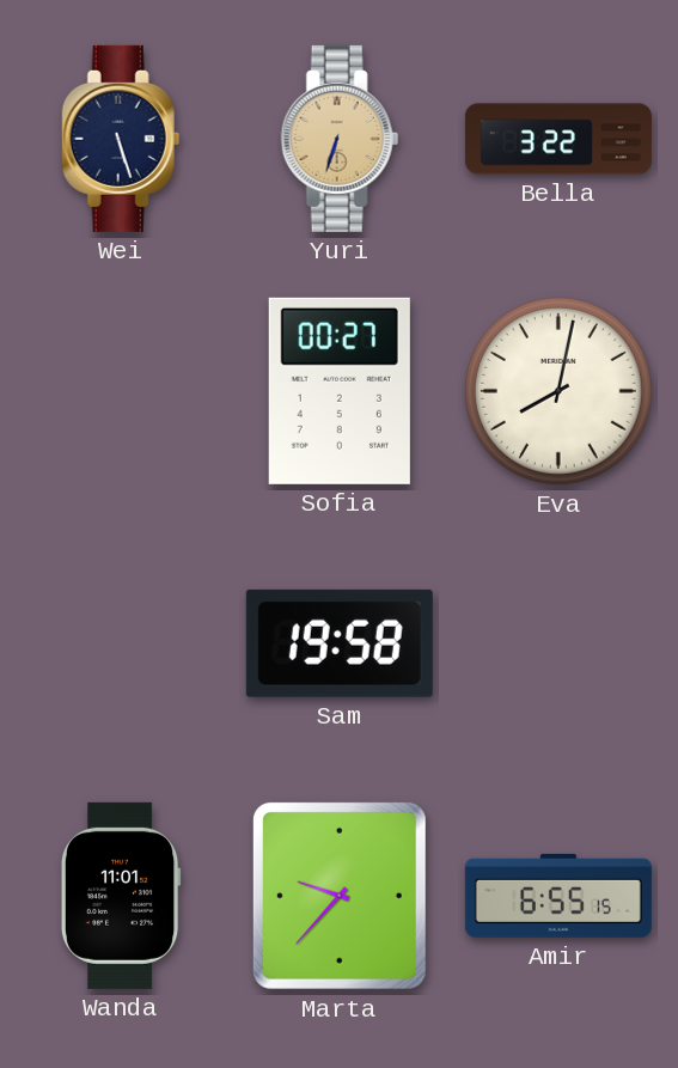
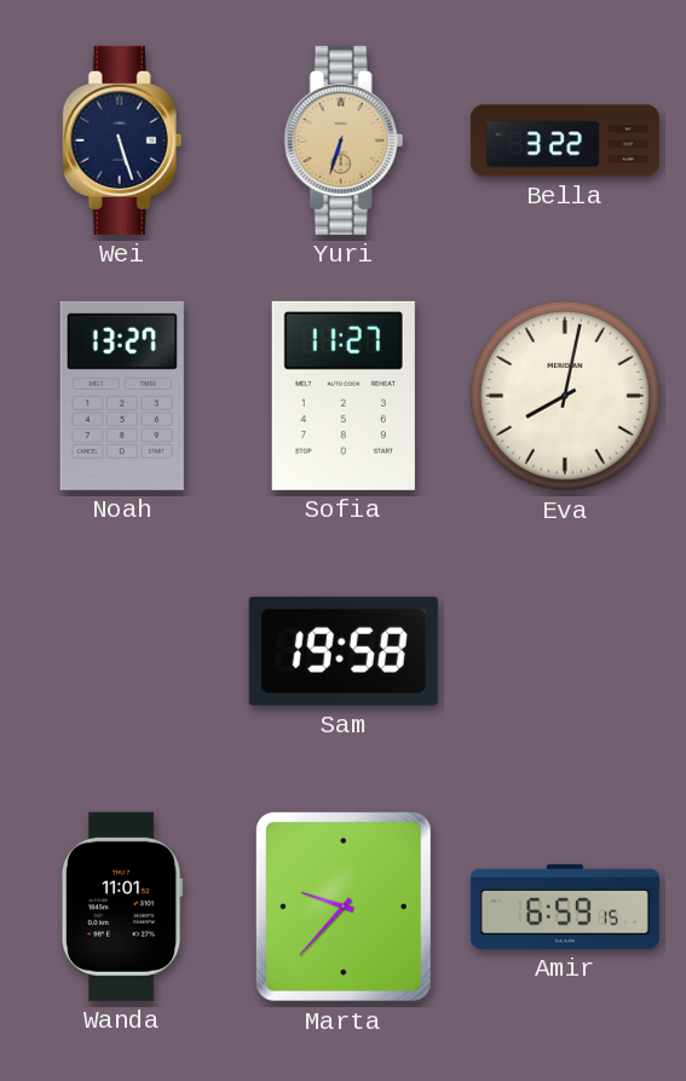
Noah: none -> 13:27
Sofia: 00:27 -> 11:27
Amir: 6:55 -> 6:59
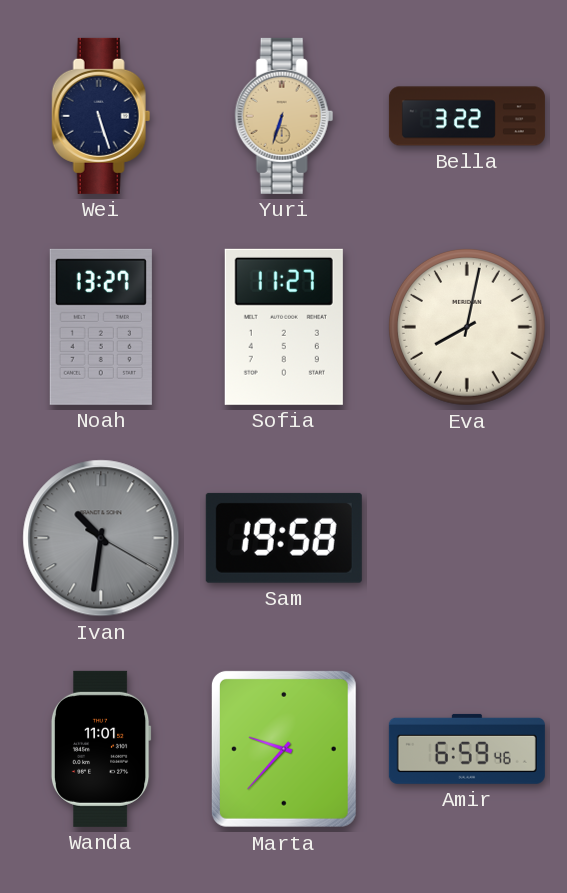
Ivan: none -> 10:31
Amir: 6:59:15 -> 6:59:46
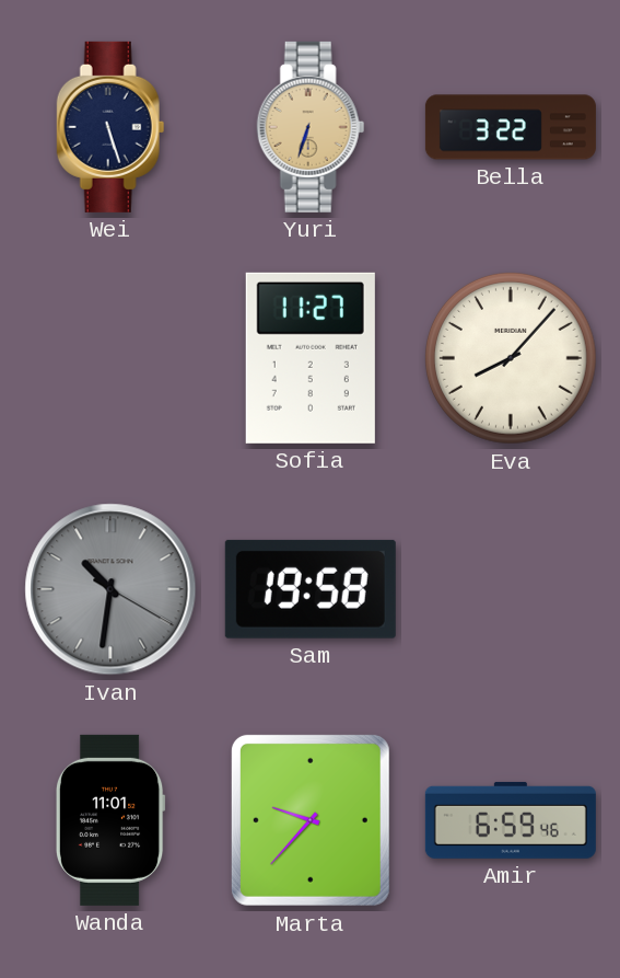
Noah: 13:27 -> none
Eva: 8:02 -> 8:07
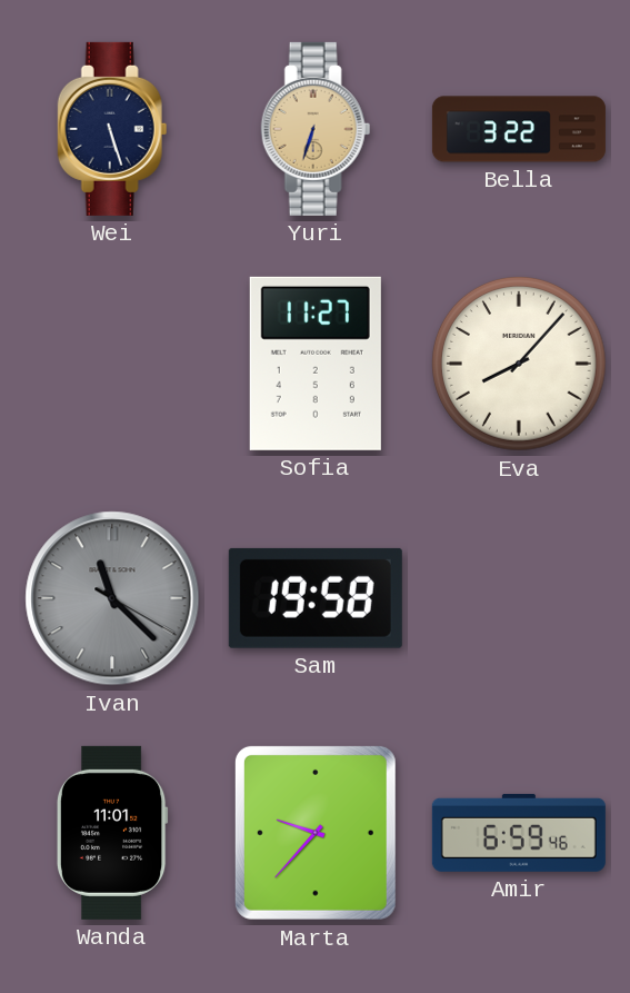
Ivan: 10:31 -> 11:22
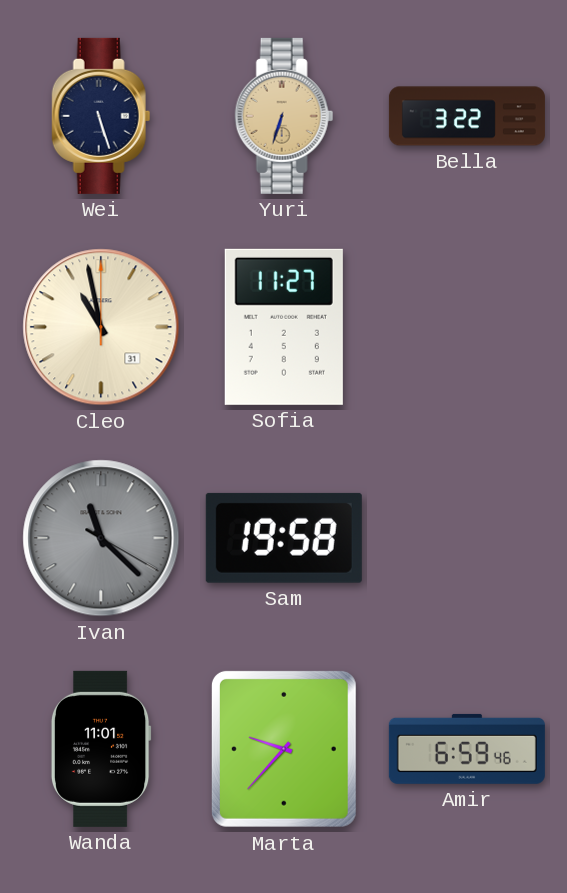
Cleo: none -> 10:58
Eva: 8:07 -> none
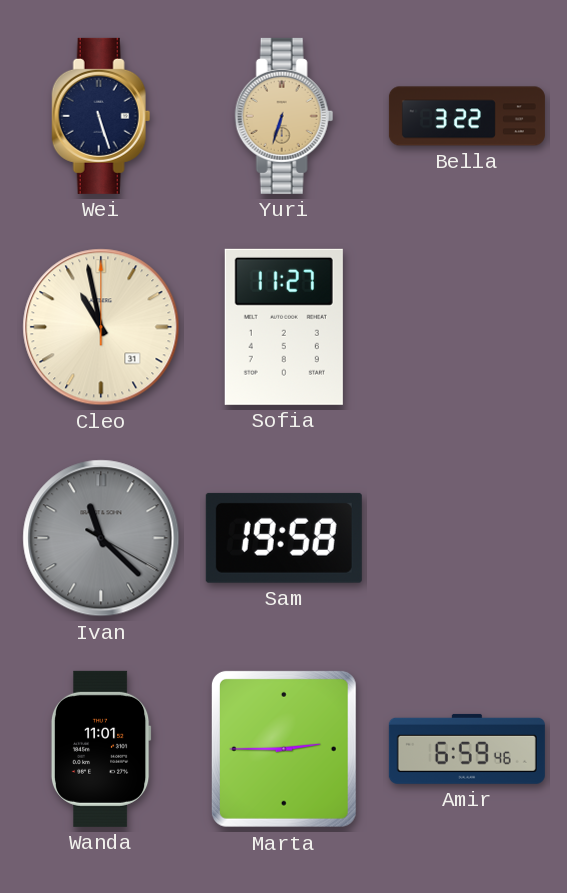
Marta: 9:37 -> 2:45
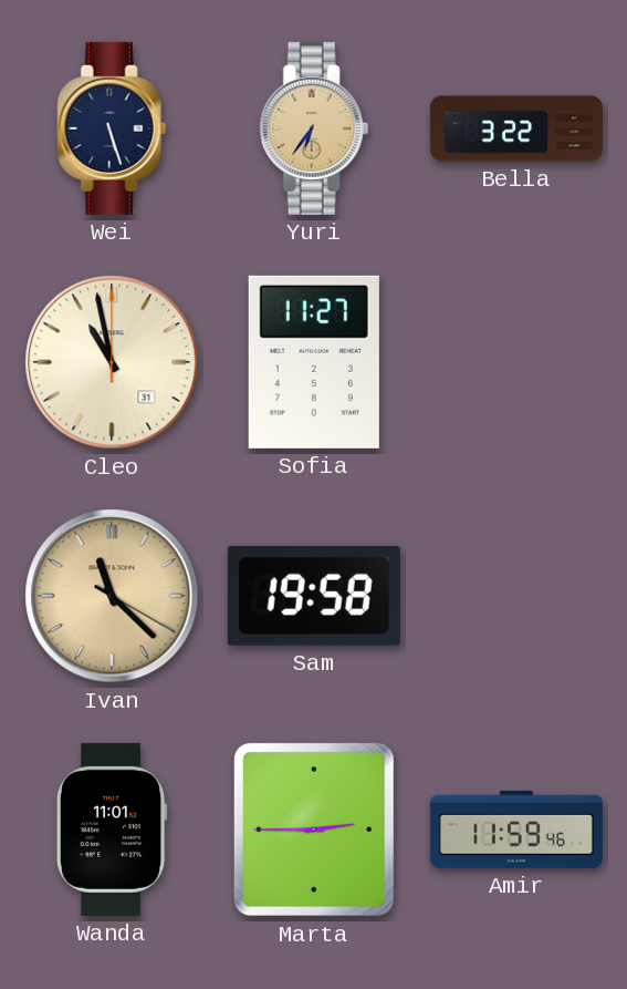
Yuri: 6:33 -> 6:36
Ivan dial: grey -> champagne
Amir: 6:59 -> 11:59
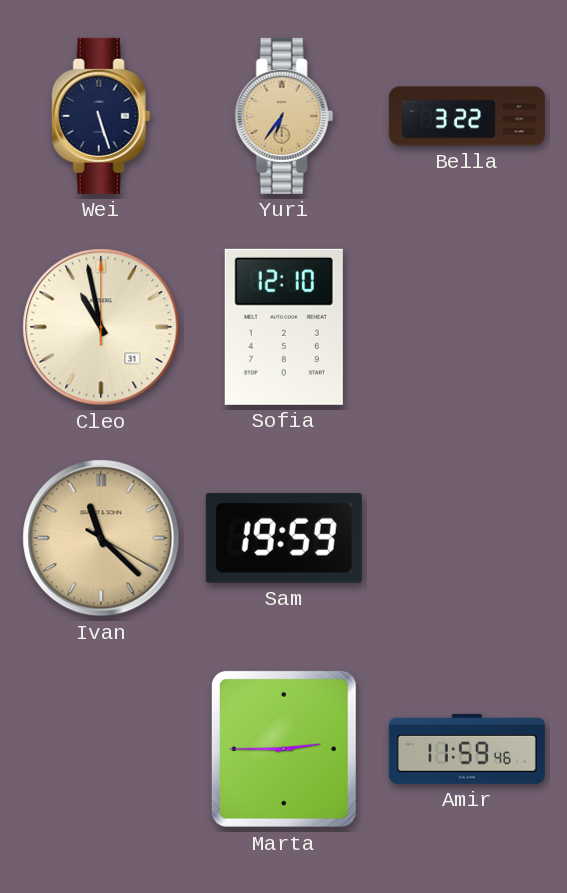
Sofia: 11:27 -> 12:10
Sam: 19:58 -> 19:59
Wanda: 11:01 -> none
